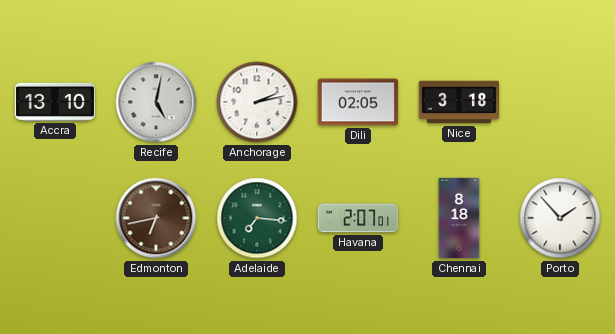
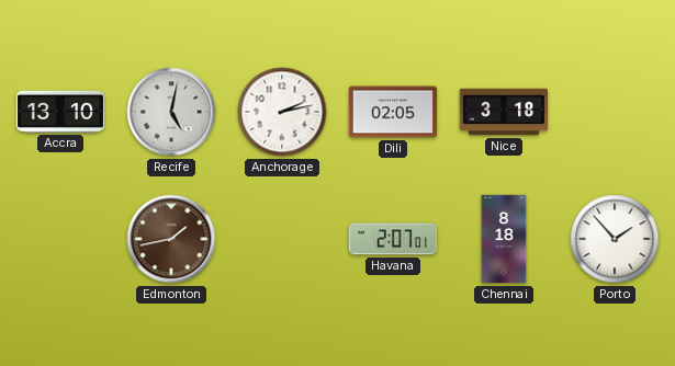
Edmonton: 6:43 -> 1:43
Adelaide: 7:16 -> none
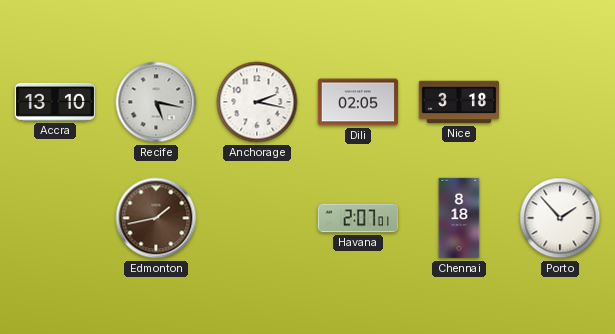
Recife: 5:02 -> 5:17
Anchorage: 2:13 -> 2:17
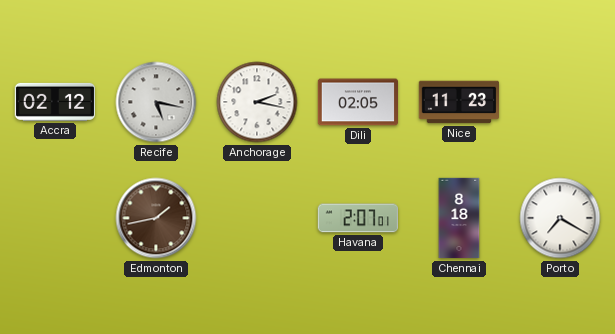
Accra: 13:10 -> 02:12
Nice: 3:18 -> 11:23
Porto: 1:53 -> 7:20
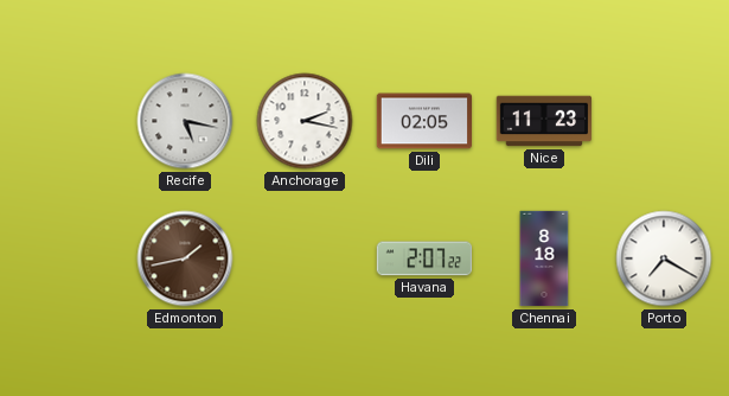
Accra: 02:12 -> none
Havana: 2:07:01 -> 2:07:22
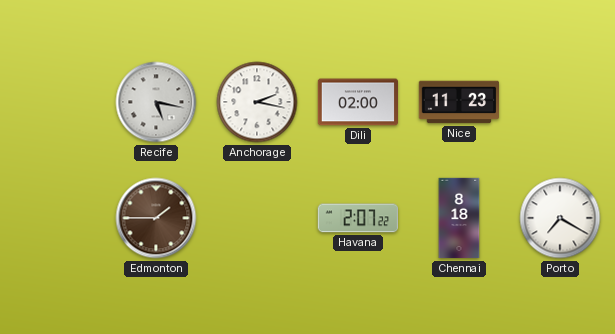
Dili: 02:05 -> 02:00
Edmonton: 1:43 -> 1:45
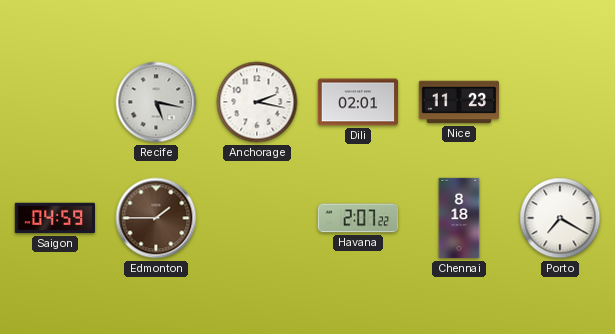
Dili: 02:00 -> 02:01
Saigon: none -> 04:59
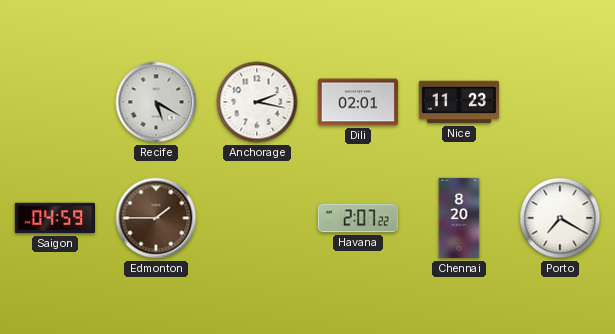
Recife: 5:17 -> 5:20
Chennai: 8:18 -> 8:20
